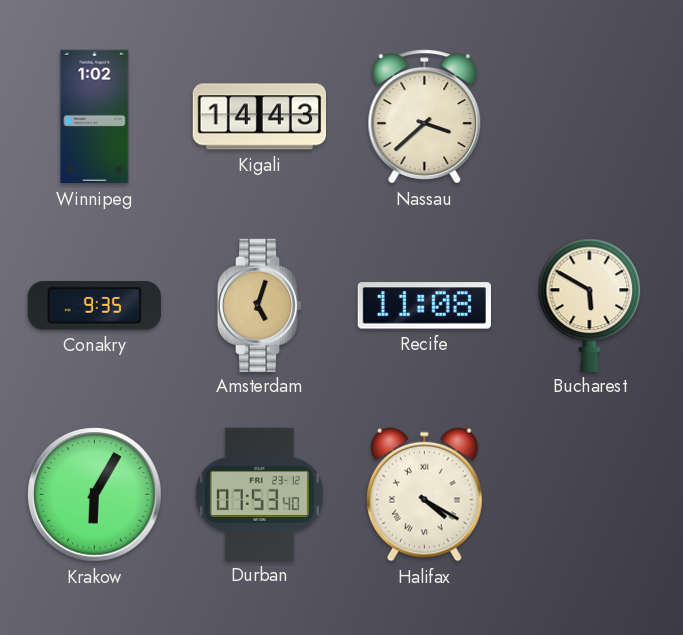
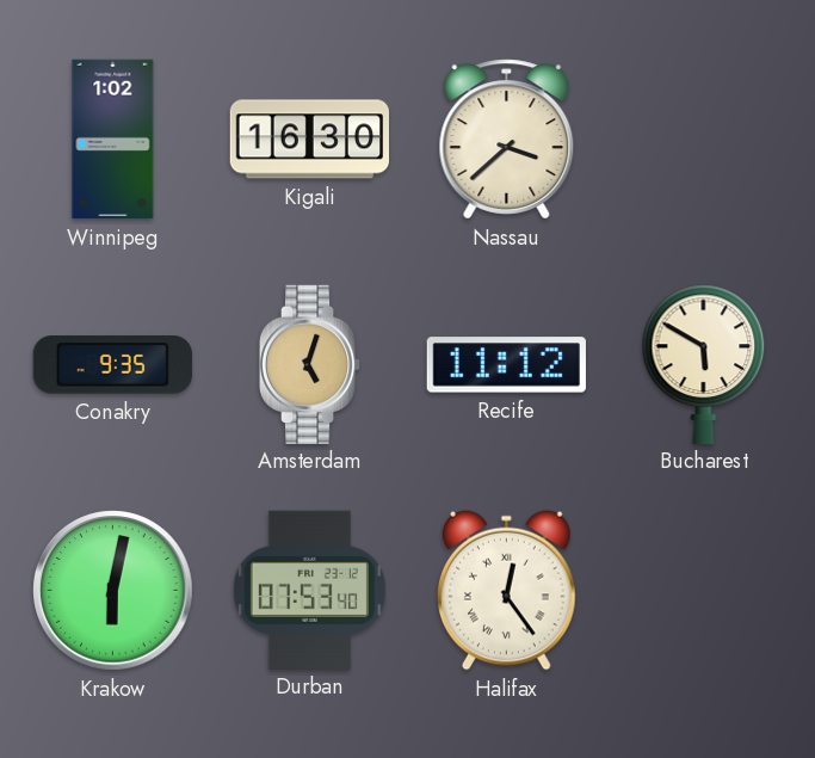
Kigali: 14:43 -> 16:30
Recife: 11:08 -> 11:12
Krakow: 6:05 -> 6:02
Halifax: 4:20 -> 12:24
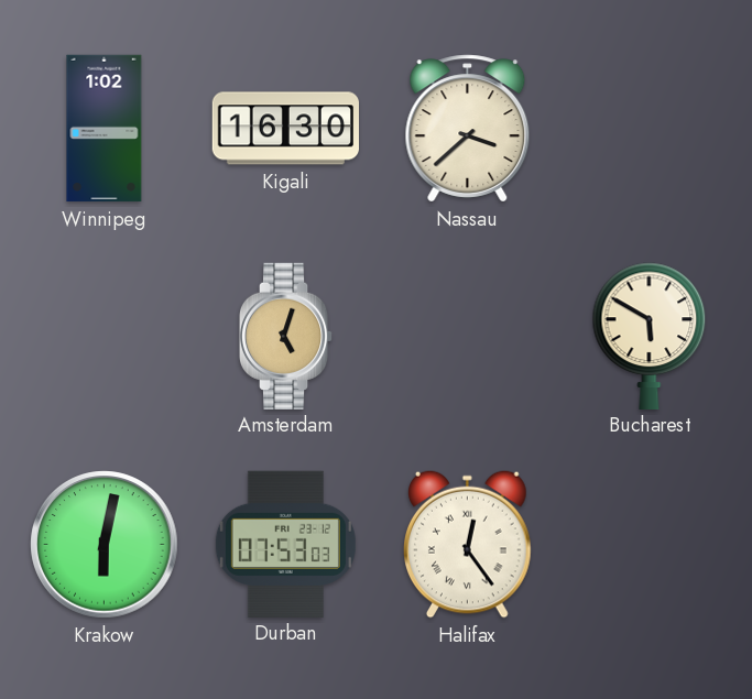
Conakry: 9:35 -> none
Recife: 11:12 -> none
Durban: 07:53:40 -> 07:53:03
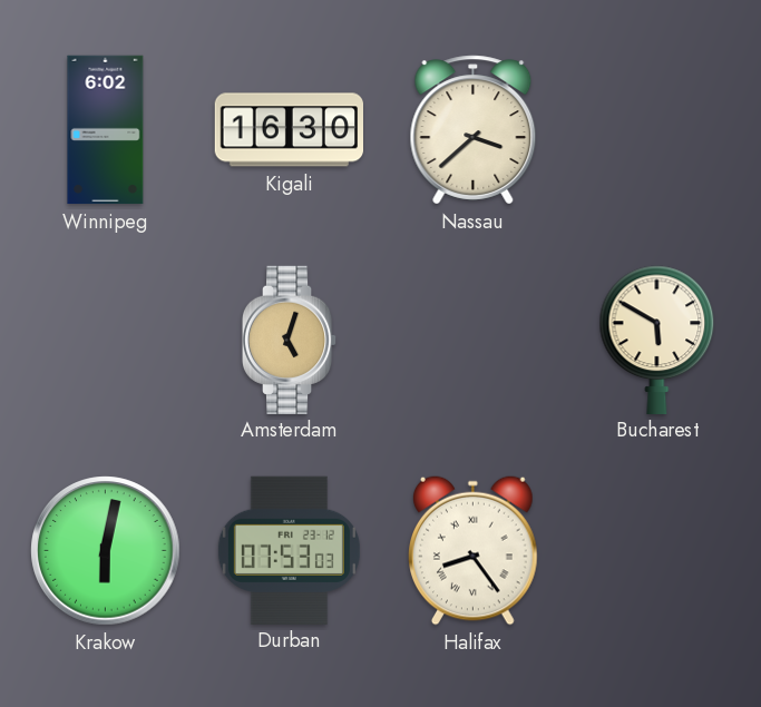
Winnipeg: 1:02 -> 6:02
Halifax: 12:24 -> 8:24
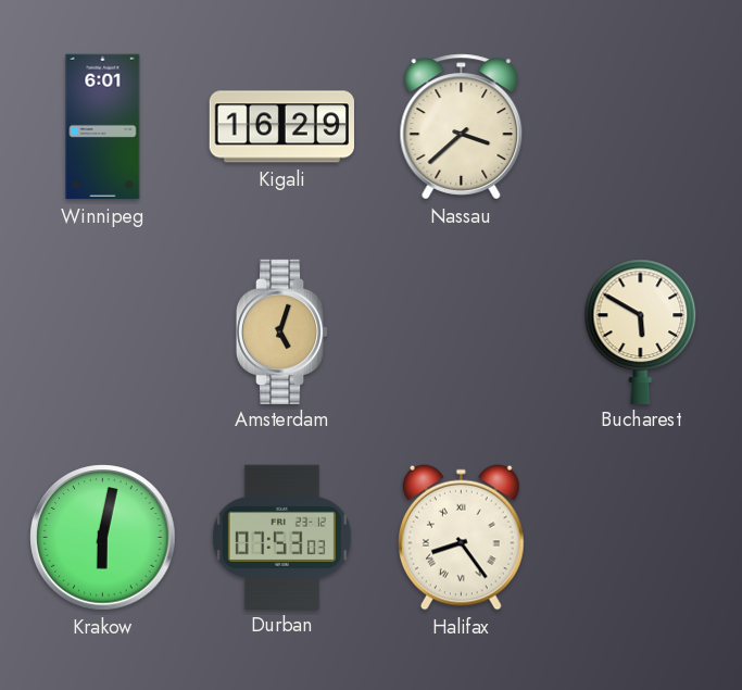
Winnipeg: 6:02 -> 6:01
Kigali: 16:30 -> 16:29
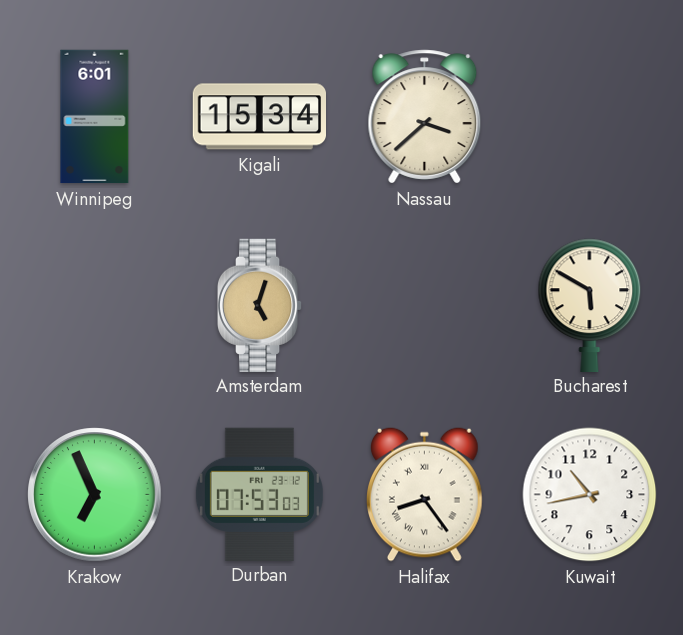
Kigali: 16:29 -> 15:34
Krakow: 6:02 -> 6:56
Kuwait: none -> 10:43
